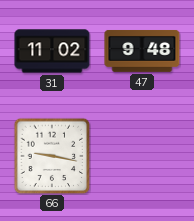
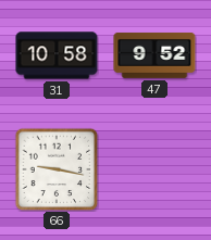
31: 11:02 -> 10:58
47: 9:48 -> 9:52
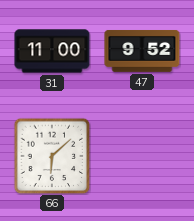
31: 10:58 -> 11:00
66: 9:17 -> 6:08
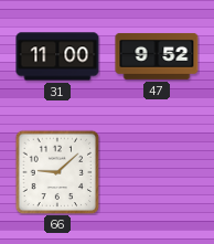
66: 6:08 -> 9:08
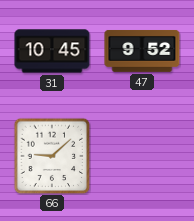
31: 11:00 -> 10:45
